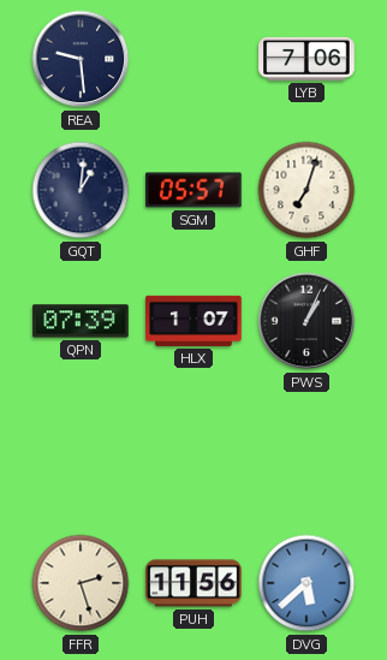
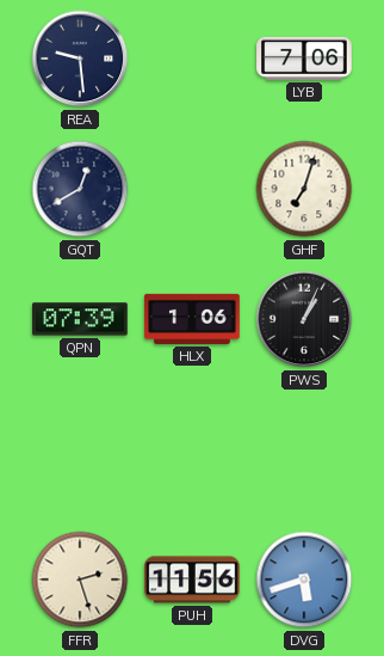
GQT: 1:01 -> 12:40
SGM: 05:57 -> none
HLX: 1:07 -> 1:06
DVG: 5:38 -> 5:42
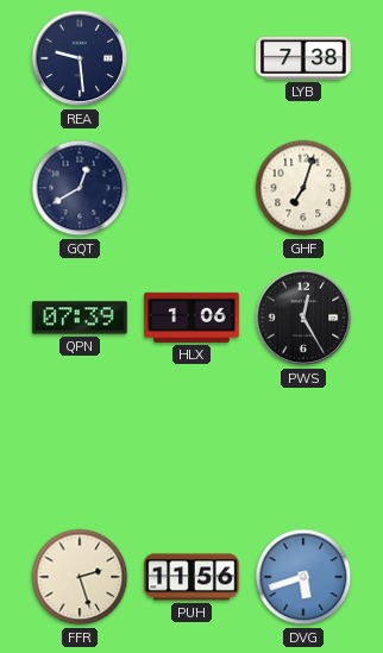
LYB: 7:06 -> 7:38
PWS: 1:04 -> 12:25
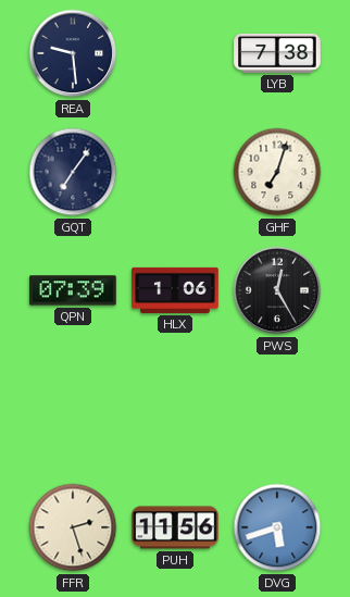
GQT: 12:40 -> 7:06
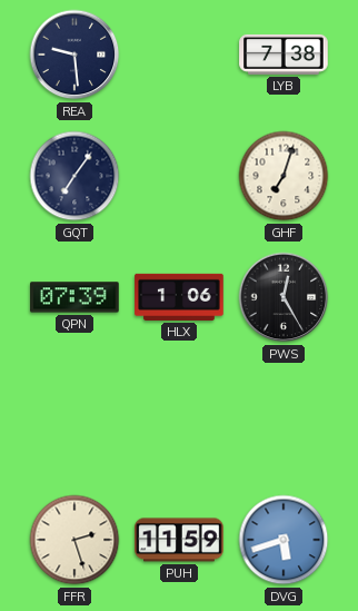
PUH: 11:56 -> 11:59
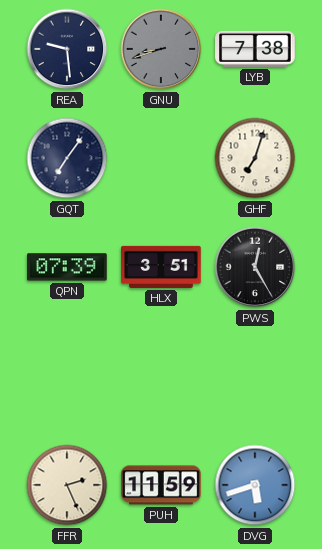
GNU: none -> 8:42
HLX: 1:06 -> 3:51
FFR: 2:27 -> 2:26
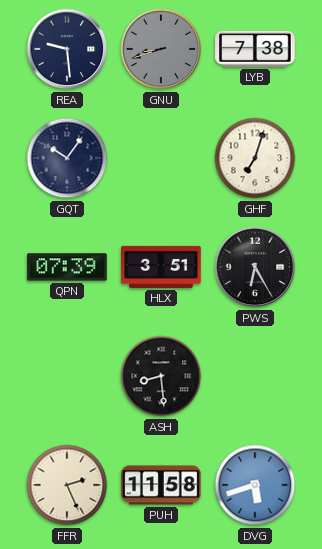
GQT: 7:06 -> 10:06
PWS: 12:25 -> 6:25
ASH: none -> 8:29
PUH: 11:59 -> 11:58
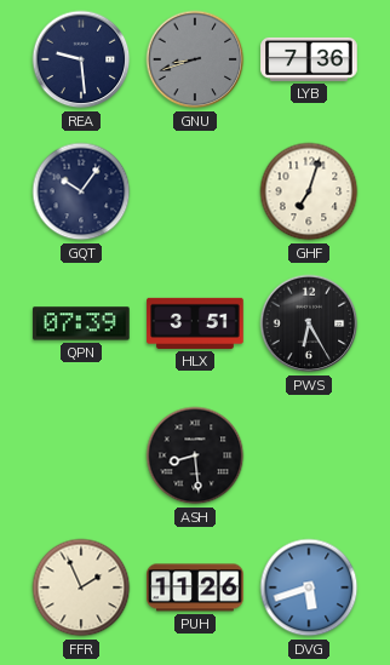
LYB: 7:38 -> 7:36
FFR: 2:26 -> 1:56
PUH: 11:58 -> 11:26
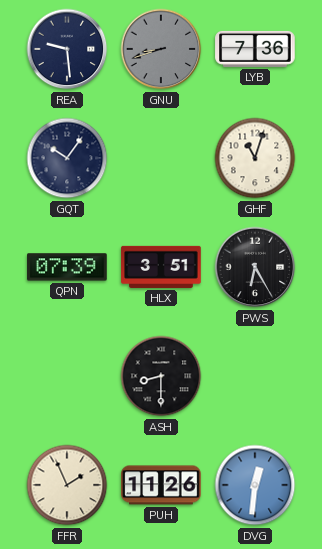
GHF: 7:03 -> 11:03
ASH: 8:29 -> 8:30
DVG: 5:42 -> 12:31
